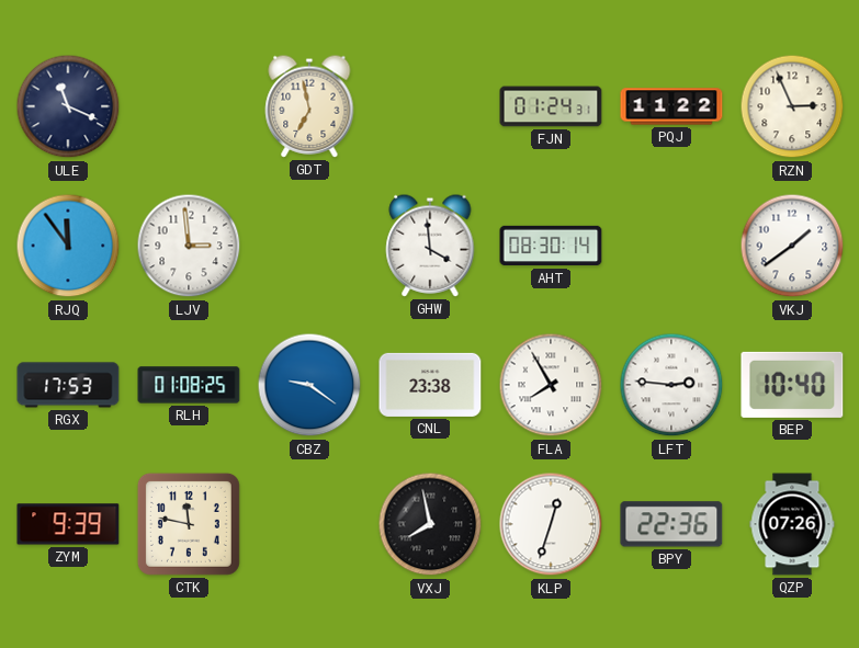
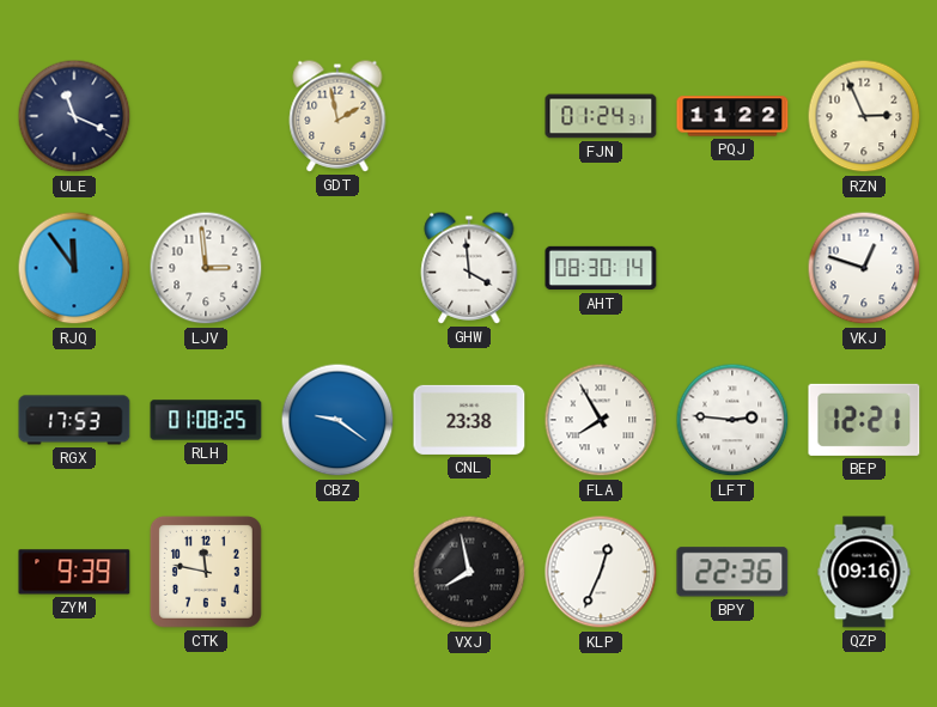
GDT: 6:58 -> 1:58
VKJ: 1:39 -> 12:48
BEP: 10:40 -> 12:21
KLP: 12:33 -> 12:34
QZP: 07:26 -> 09:16
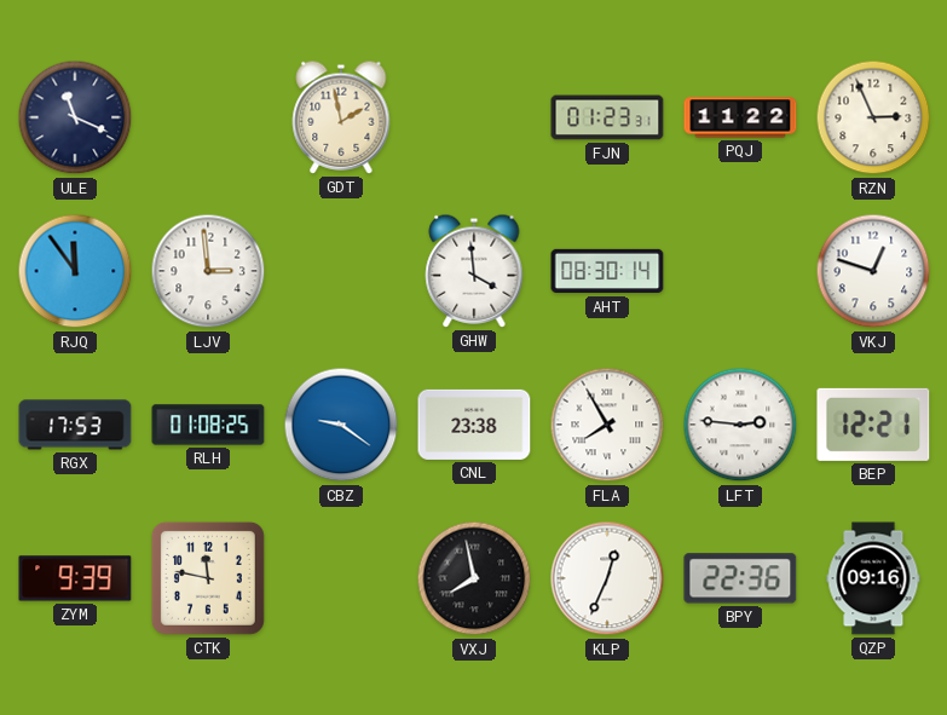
FJN: 01:24 -> 01:23
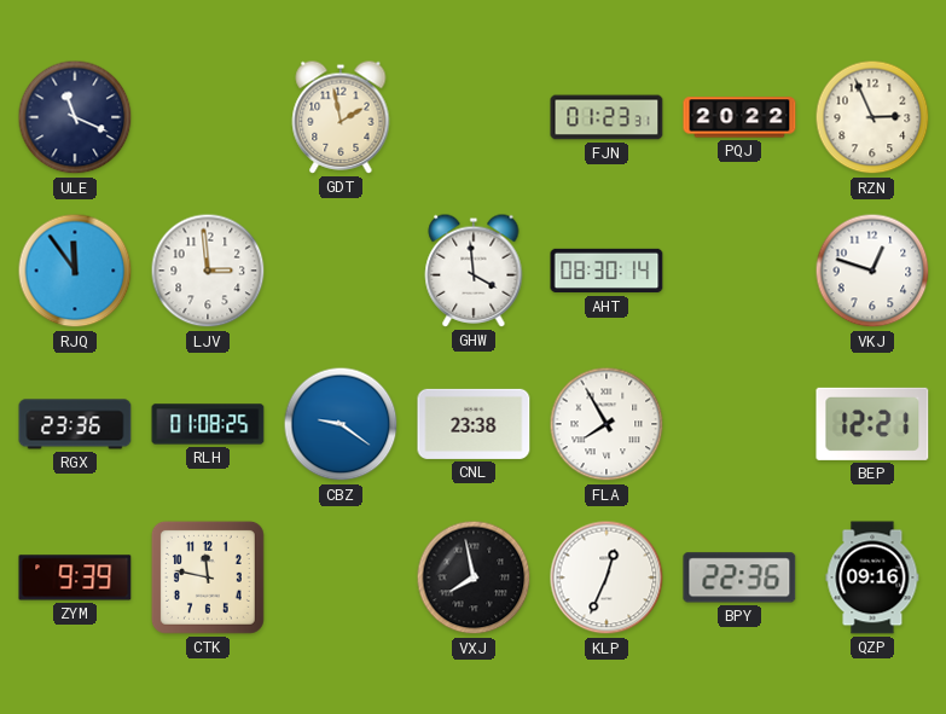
PQJ: 11:22 -> 20:22
RGX: 17:53 -> 23:36
LFT: 2:46 -> none
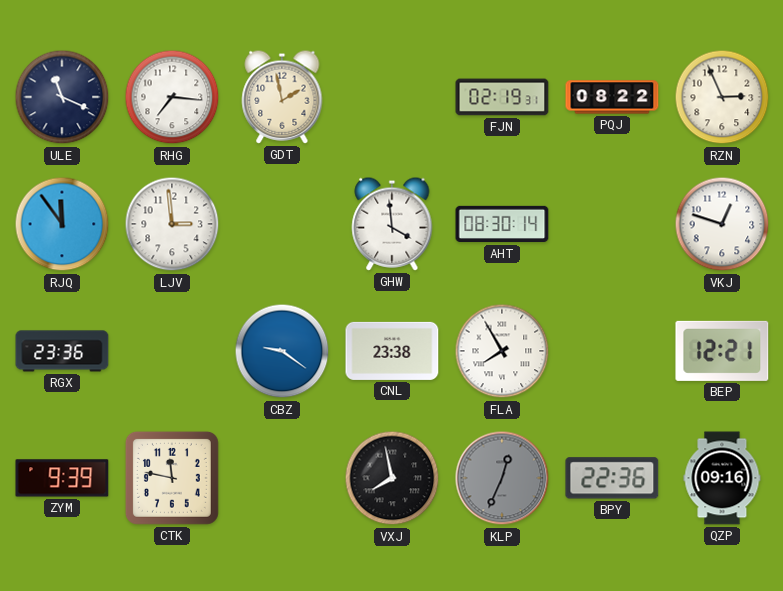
RHG: none -> 7:16
FJN: 01:23 -> 02:19
PQJ: 20:22 -> 08:22
RLH: 01:08 -> none
KLP dial: white -> grey
